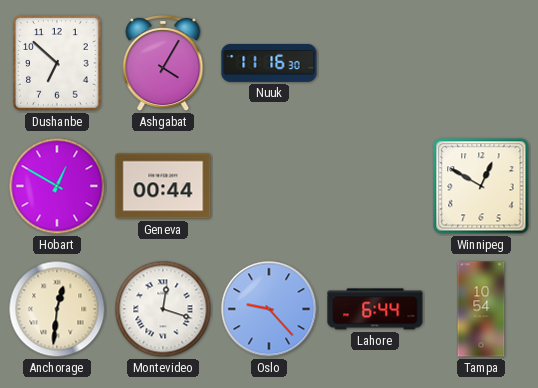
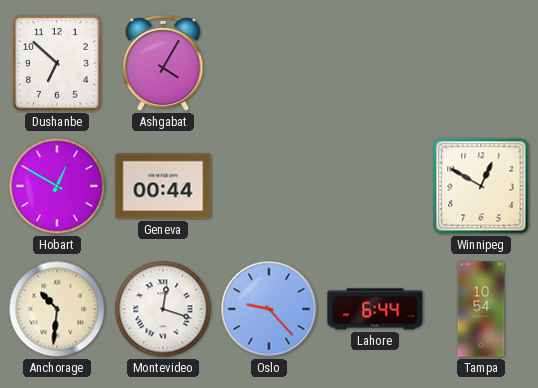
Nuuk: 11:16 -> none
Anchorage: 12:31 -> 10:31
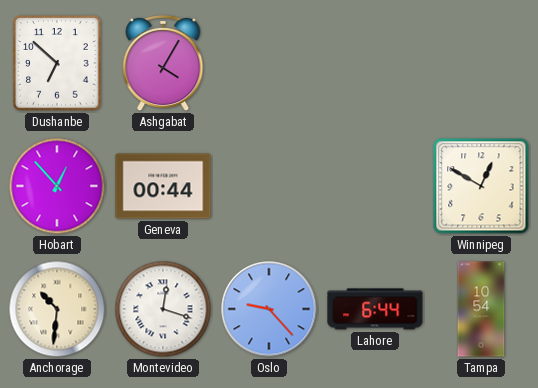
Hobart: 12:50 -> 12:53
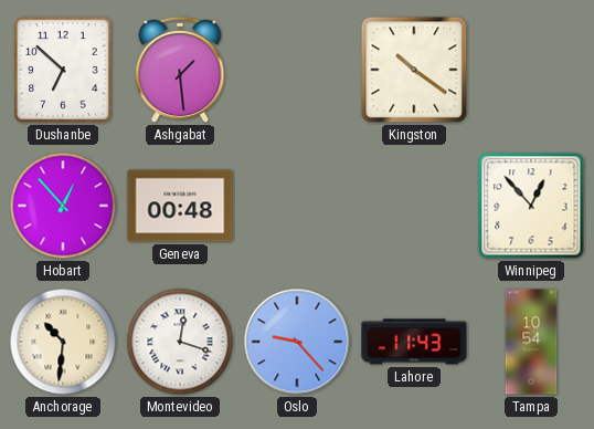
Ashgabat: 4:05 -> 1:29
Kingston: none -> 10:21
Geneva: 00:44 -> 00:48
Winnipeg: 12:50 -> 12:53
Lahore: 6:44 -> 11:43
